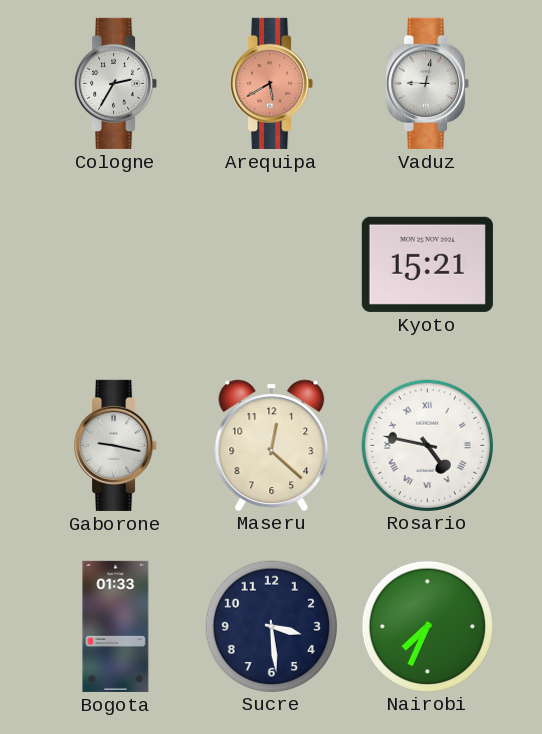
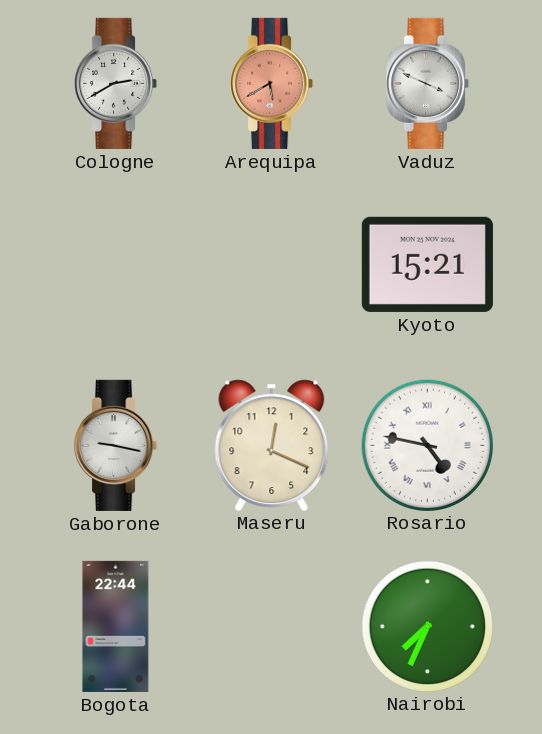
Cologne: 2:35 -> 2:40
Vaduz: 9:02 -> 3:49
Maseru: 12:22 -> 12:19
Bogota: 01:33 -> 22:44
Sucre: 3:29 -> none
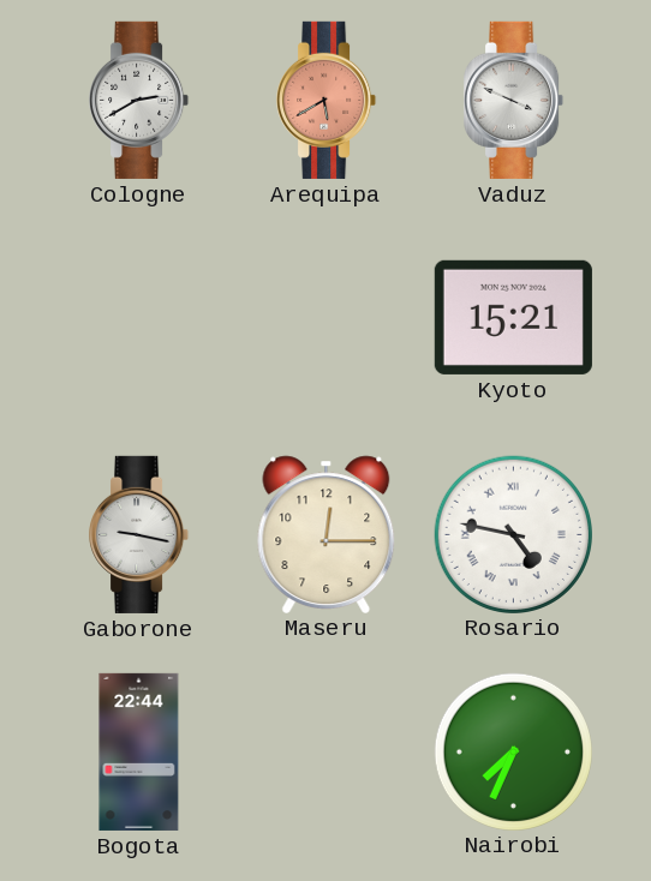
Maseru: 12:19 -> 12:15
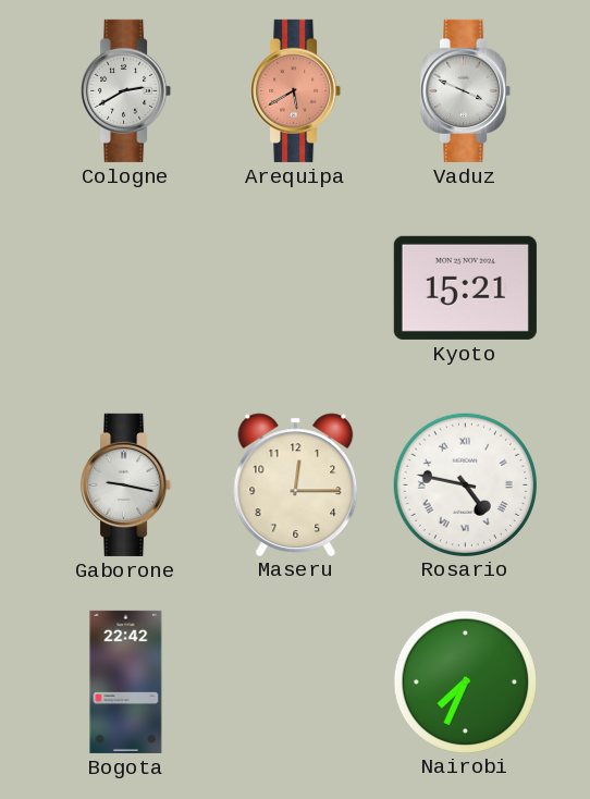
Bogota: 22:44 -> 22:42
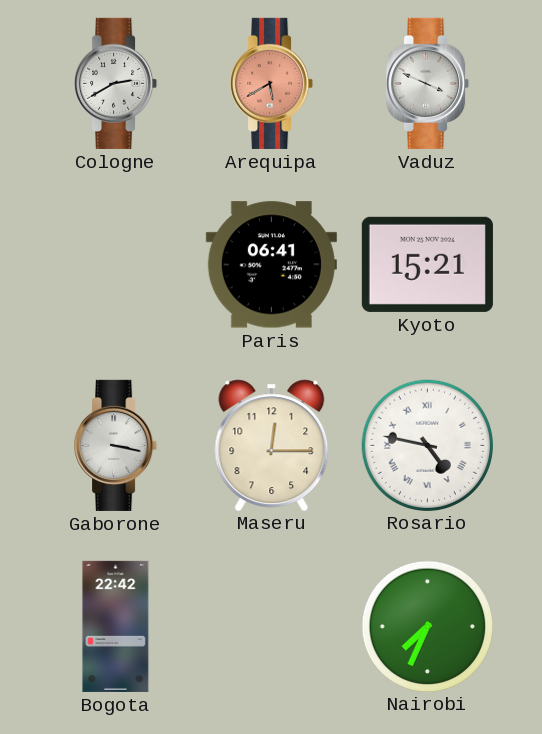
Paris: none -> 06:41
Gaborone: 9:17 -> 3:17
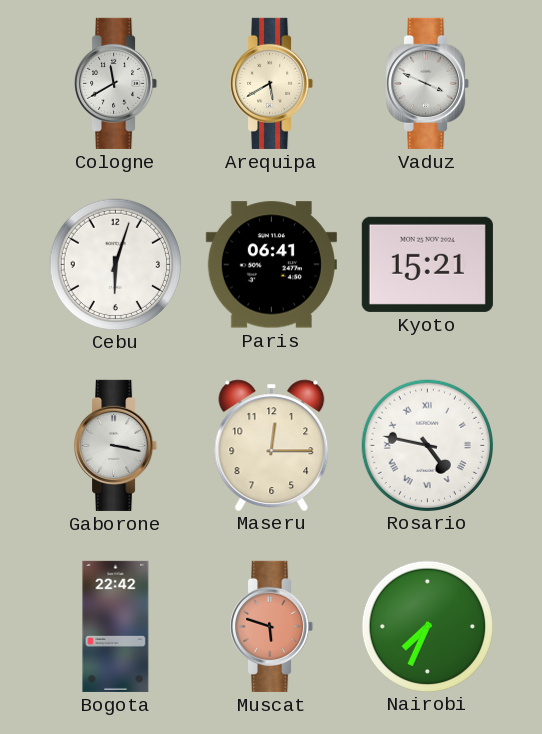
Cologne: 2:40 -> 11:40
Arequipa dial: salmon -> cream
Cebu: none -> 6:03
Muscat: none -> 5:48
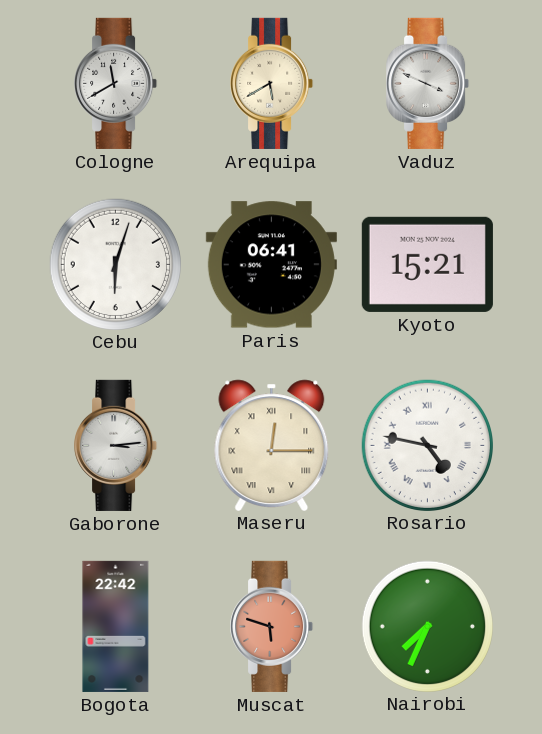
Gaborone: 3:17 -> 3:14
Maseru numerals: Arabic -> Roman
